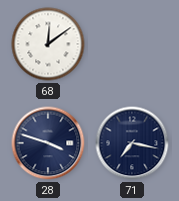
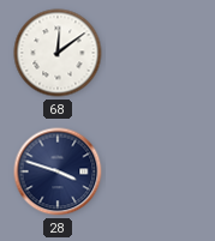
71: 7:17 -> none
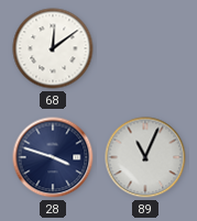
89: none -> 11:04
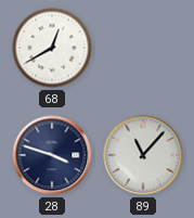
68: 12:09 -> 12:40
89: 11:04 -> 11:07
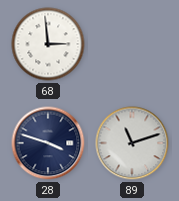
68: 12:40 -> 2:59
89: 11:07 -> 11:12
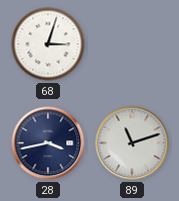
68: 2:59 -> 3:03
28: 3:48 -> 3:43
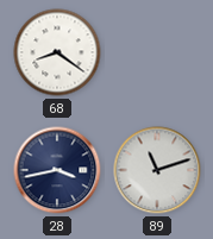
68: 3:03 -> 8:21
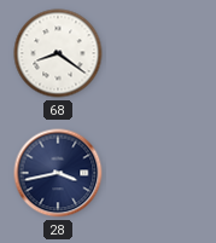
89: 11:12 -> none
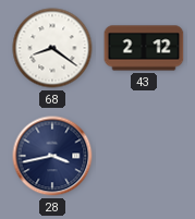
43: none -> 2:12
